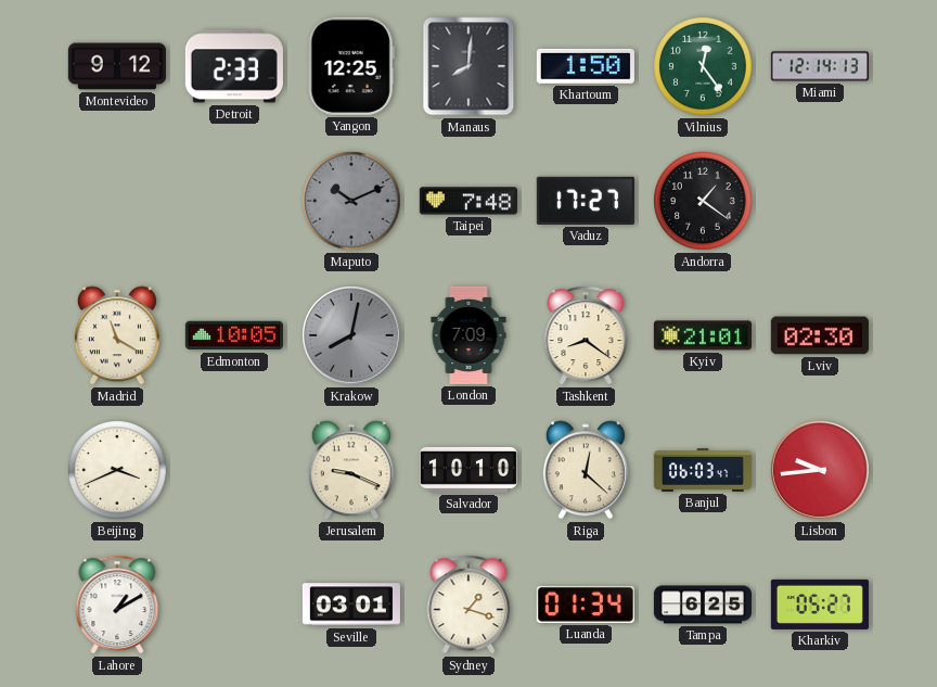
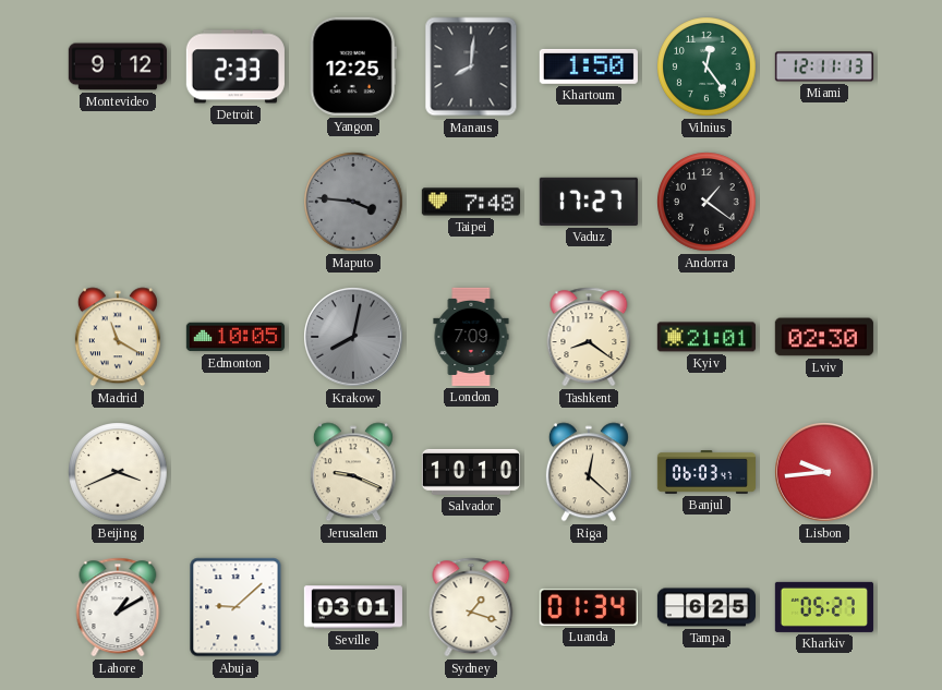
Miami: 12:14 -> 12:11
Maputo: 10:11 -> 3:46
Abuja: none -> 9:08
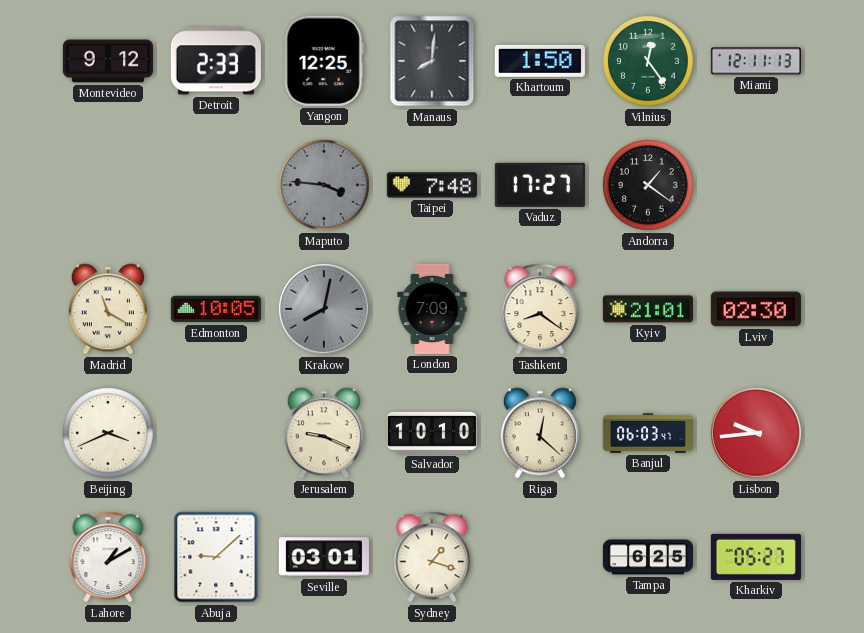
Luanda: 01:34 -> none
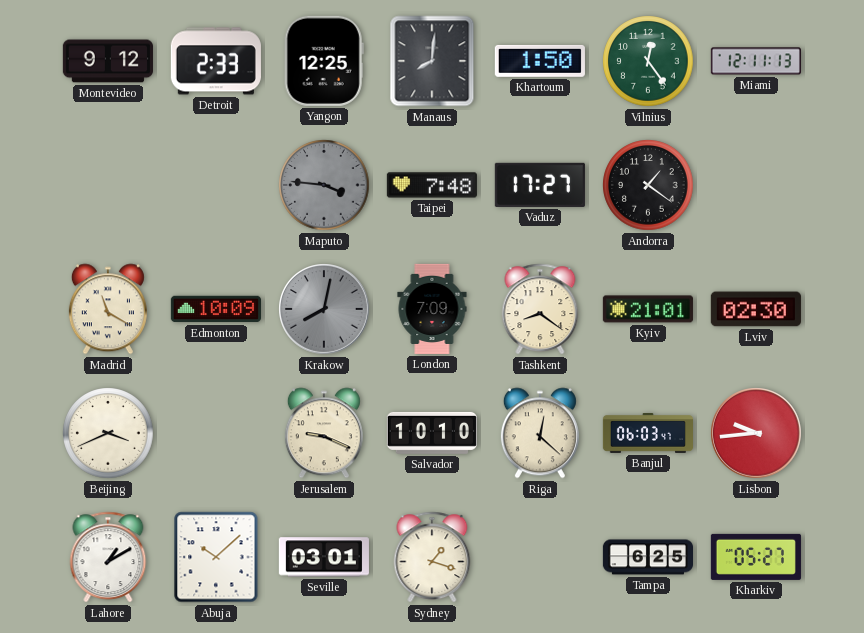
Edmonton: 10:05 -> 10:09
Abuja: 9:08 -> 10:08
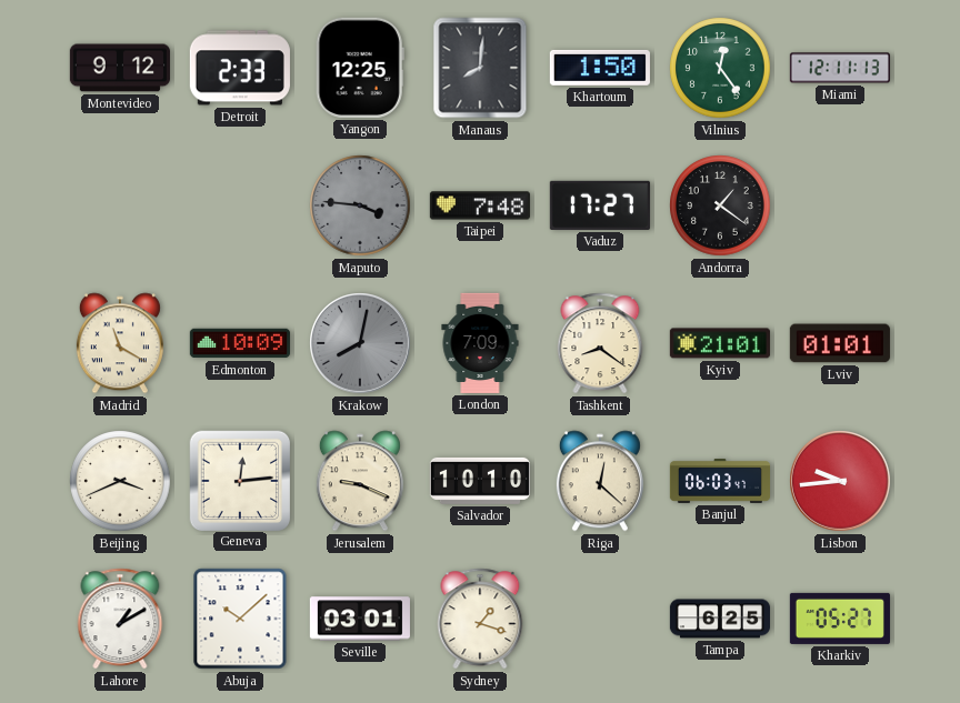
Lviv: 02:30 -> 01:01
Geneva: none -> 12:14
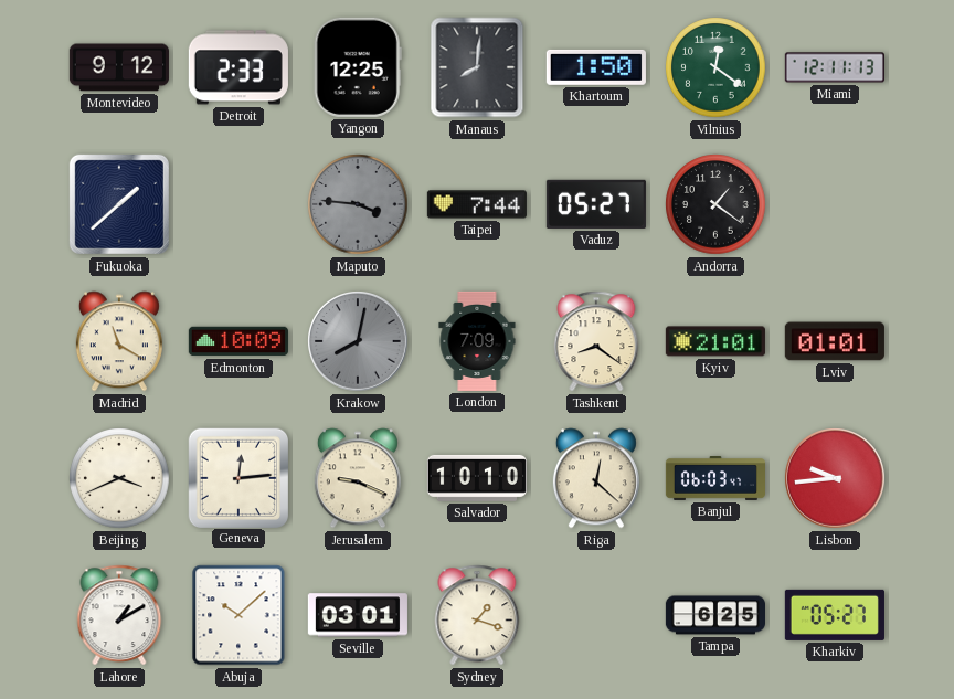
Vilnius: 12:24 -> 12:21
Fukuoka: none -> 1:38
Taipei: 7:48 -> 7:44
Vaduz: 17:27 -> 05:27
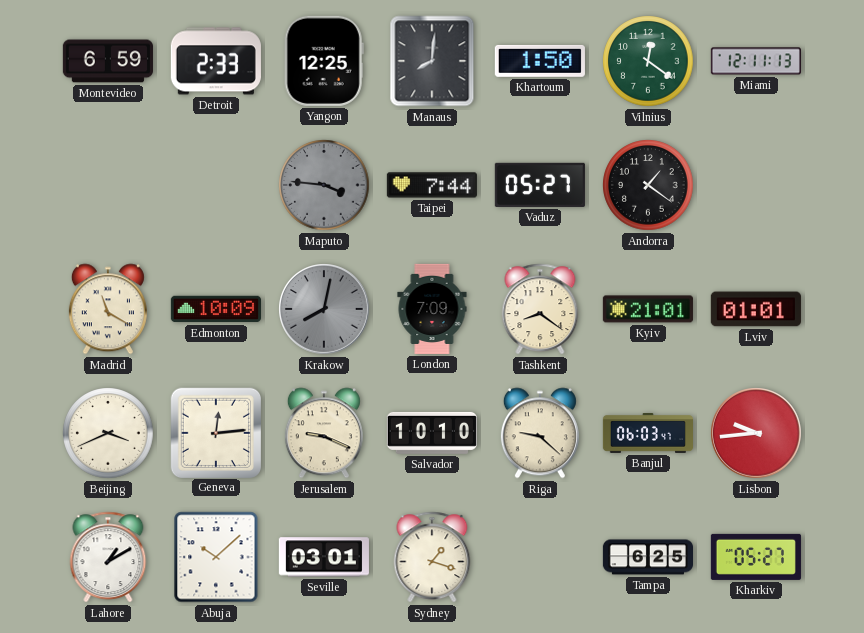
Montevideo: 9:12 -> 6:59
Fukuoka: 1:38 -> none
Riga: 12:22 -> 9:22
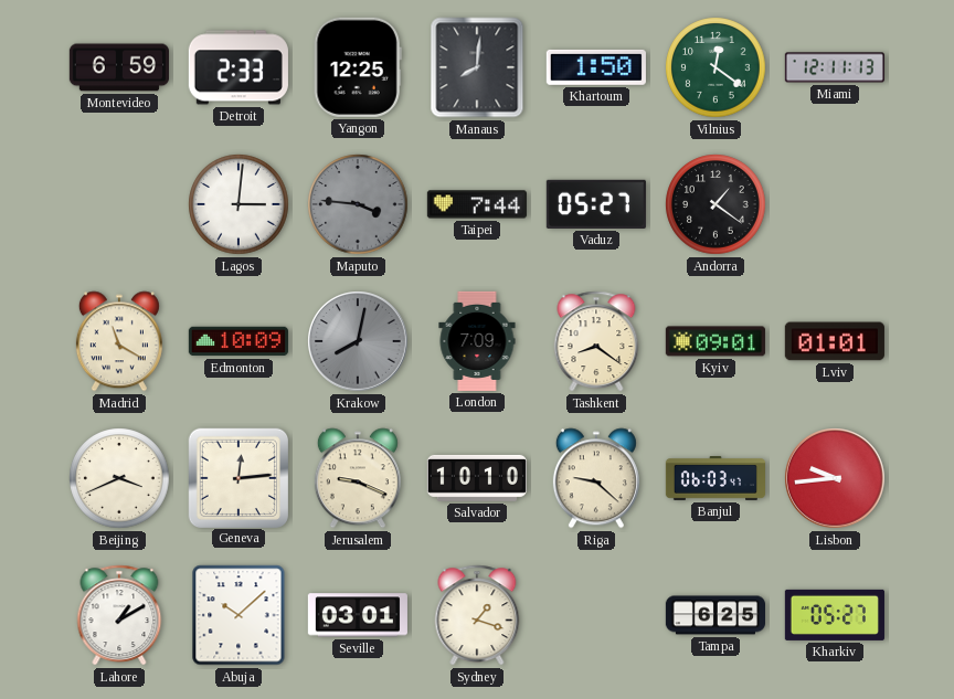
Lagos: none -> 3:01
Kyiv: 21:01 -> 09:01
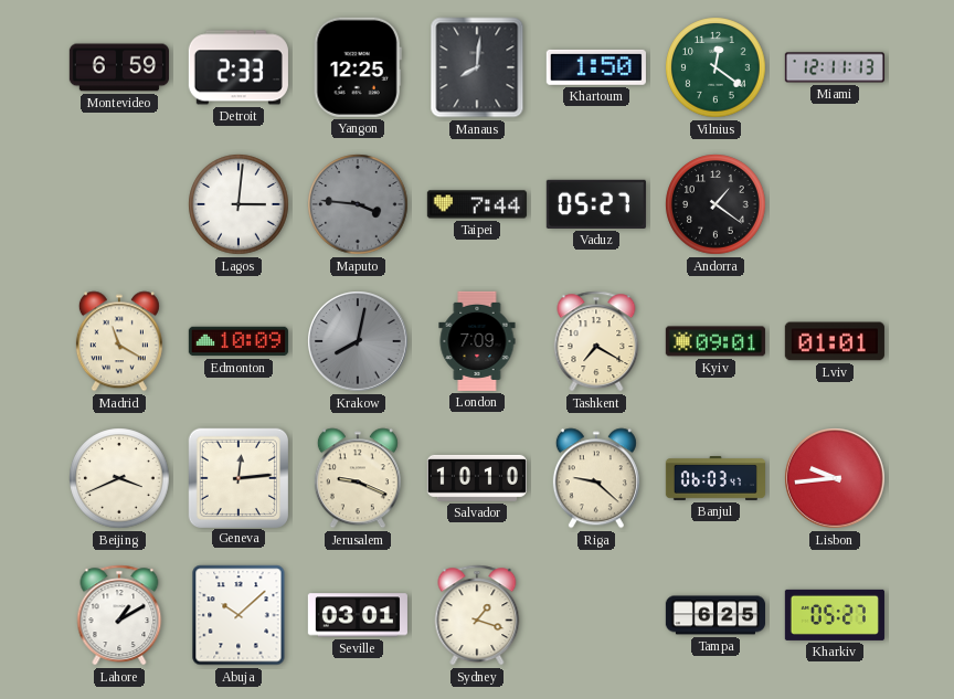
Tashkent: 8:21 -> 7:20
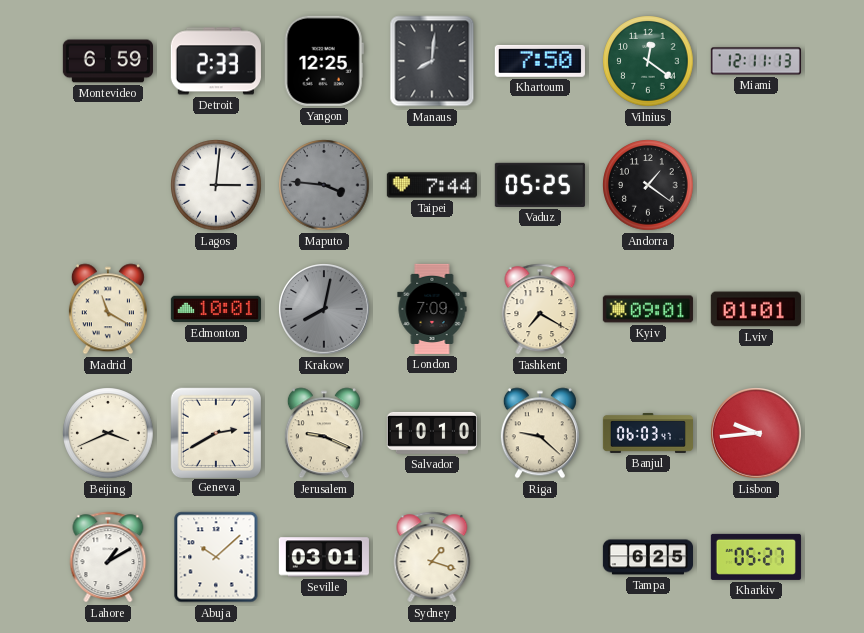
Khartoum: 1:50 -> 7:50
Vaduz: 05:27 -> 05:25
Edmonton: 10:09 -> 10:01
Geneva: 12:14 -> 2:40
